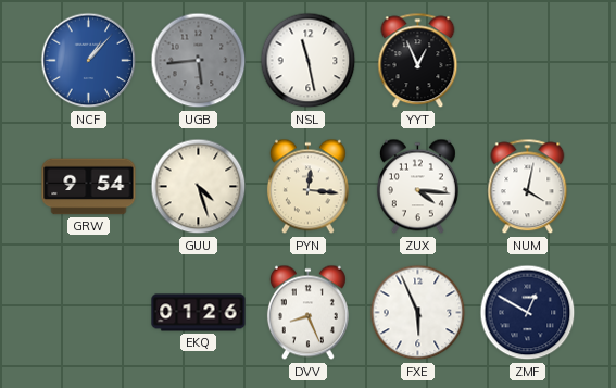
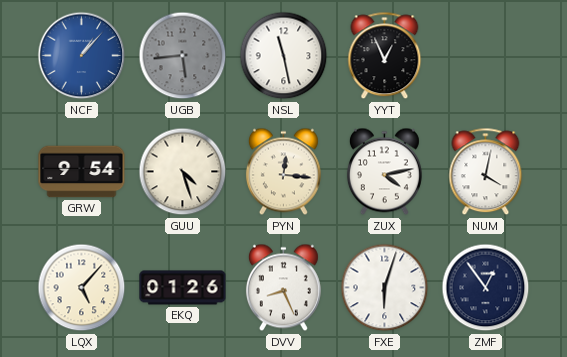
ZUX: 4:16 -> 4:13
LQX: none -> 5:07
FXE: 5:56 -> 6:03
ZMF: 12:50 -> 12:54
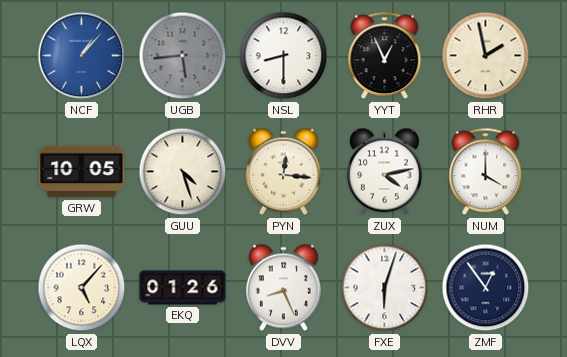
NSL: 11:28 -> 8:30
RHR: none -> 1:58
GRW: 9:54 -> 10:05
NUM: 4:02 -> 4:00
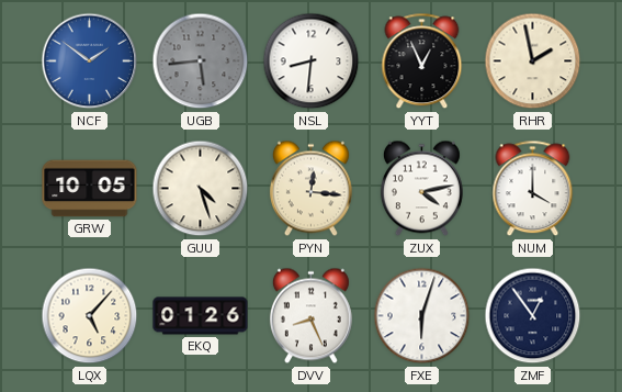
NCF: 1:07 -> 1:51
NSL: 8:30 -> 8:31
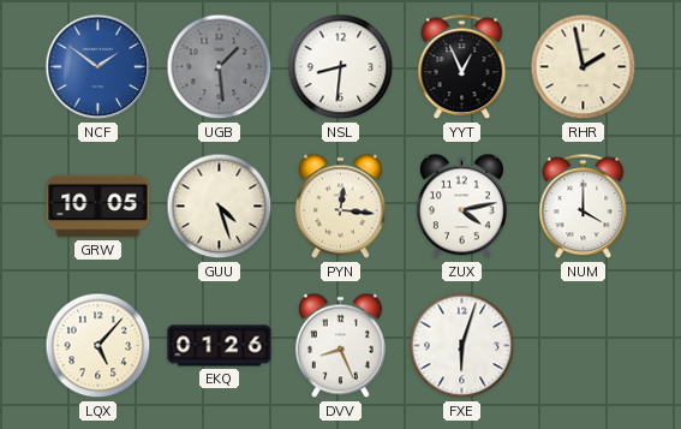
UGB: 5:44 -> 1:29
ZMF: 12:54 -> none
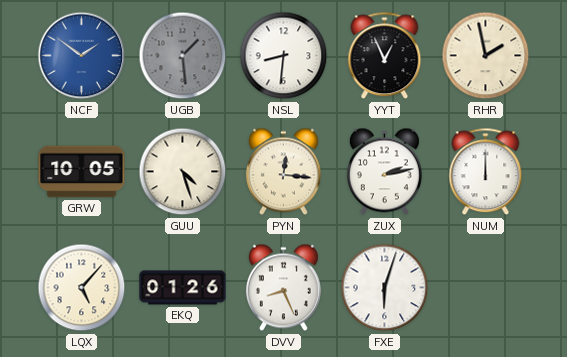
ZUX: 4:13 -> 2:13
NUM: 4:00 -> 12:00
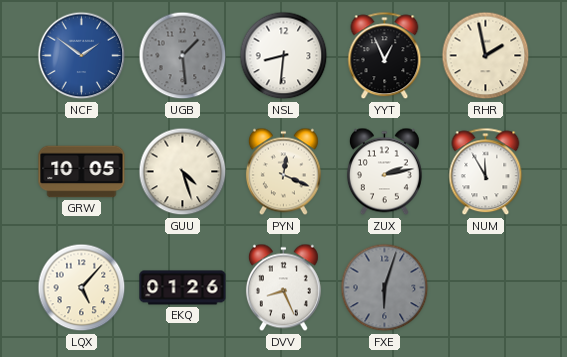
PYN: 12:16 -> 12:19
NUM: 12:00 -> 11:55
FXE dial: white -> grey
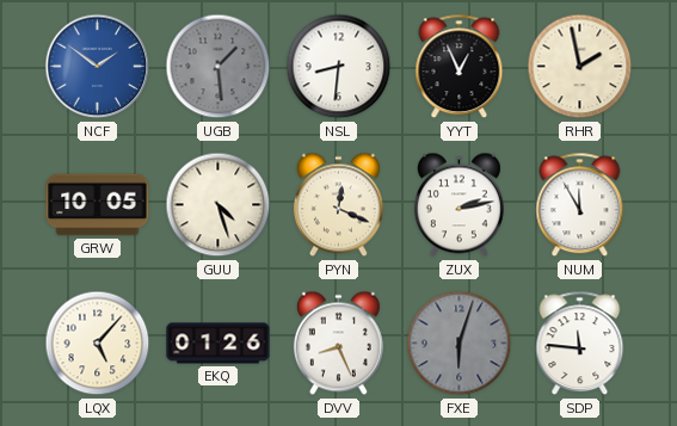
SDP: none -> 11:46
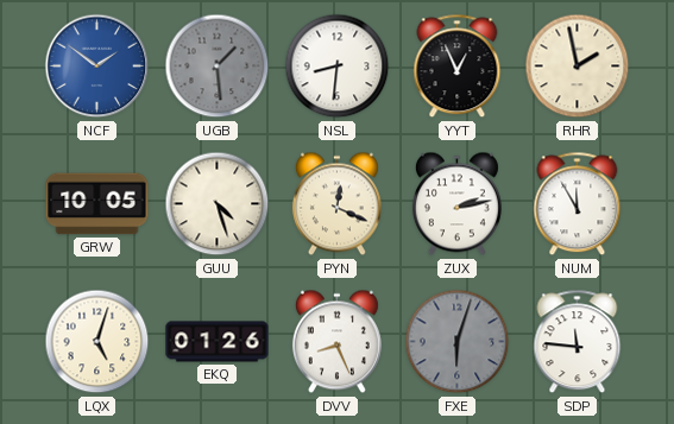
LQX: 5:07 -> 5:03
